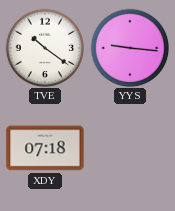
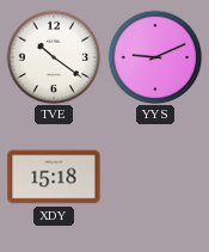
YYS: 9:16 -> 9:11
XDY: 07:18 -> 15:18
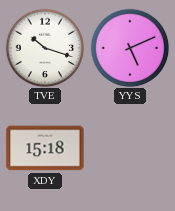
TVE: 10:21 -> 10:18
YYS: 9:11 -> 5:11
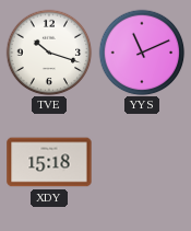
YYS: 5:11 -> 11:11
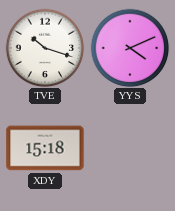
YYS: 11:11 -> 4:11
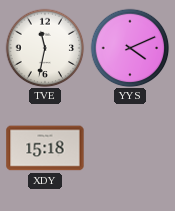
TVE: 10:18 -> 11:32
